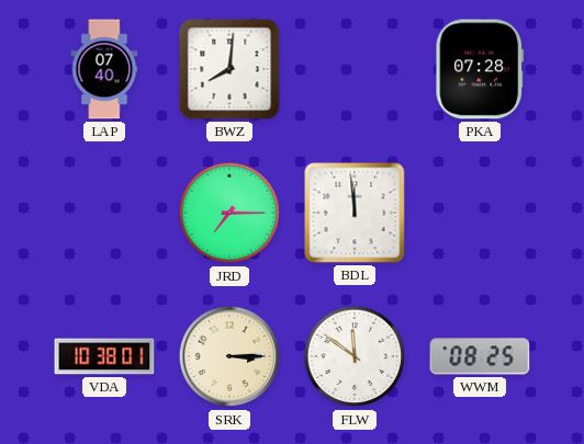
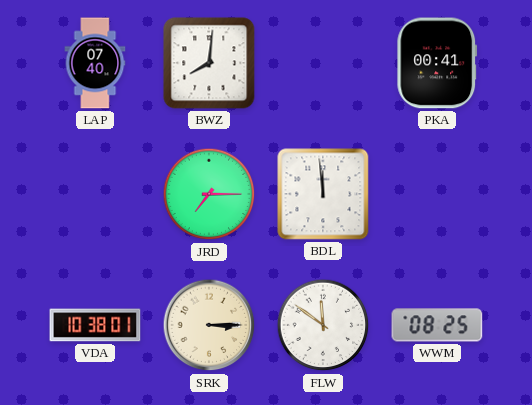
PKA: 07:28 -> 00:41
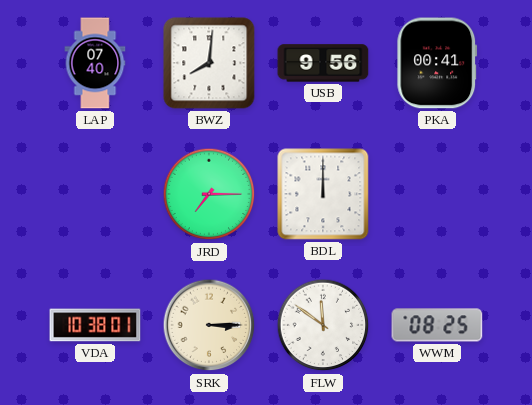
USB: none -> 9:56
BDL: 11:59 -> 12:00
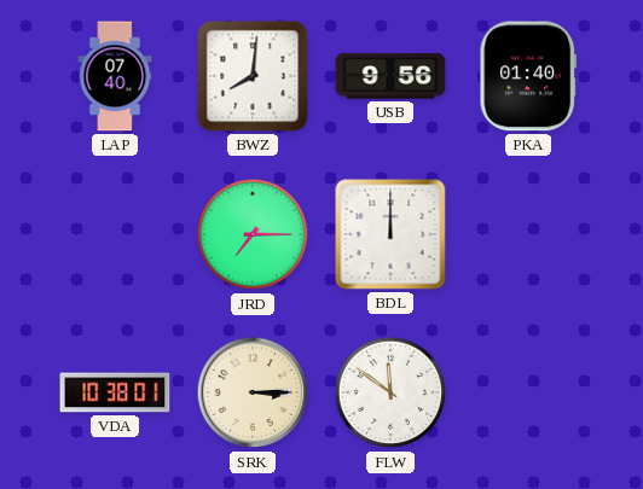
PKA: 00:41 -> 01:40
WWM: 08:25 -> none
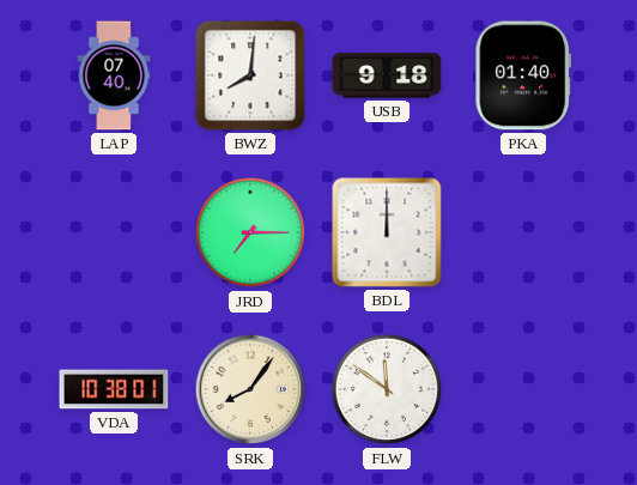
USB: 9:56 -> 9:18
SRK: 3:15 -> 8:06
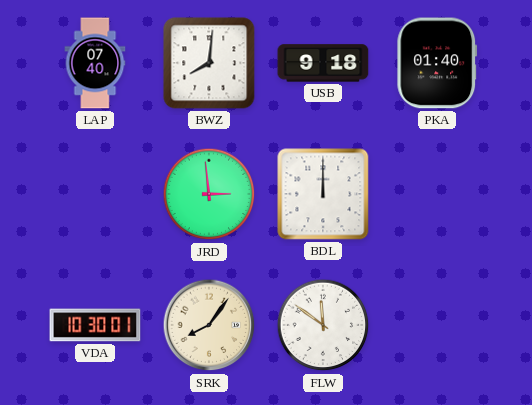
JRD: 7:15 -> 2:59
VDA: 10:38 -> 10:30
